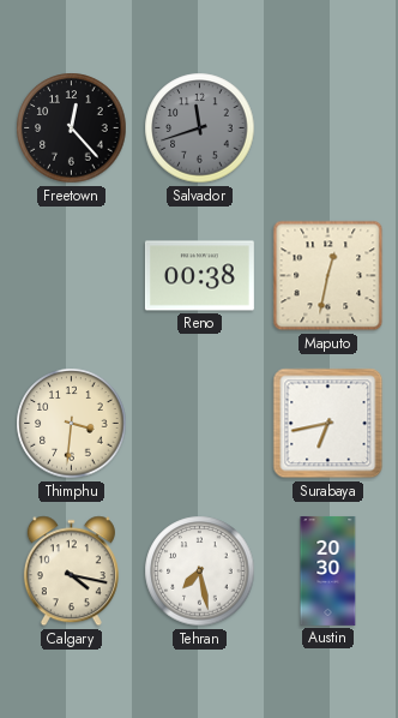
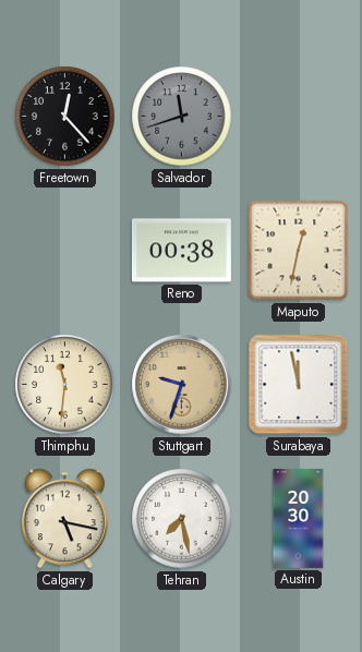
Thimphu: 3:31 -> 11:31
Stuttgart: none -> 9:33
Surabaya: 6:43 -> 11:58
Calgary: 4:17 -> 5:17
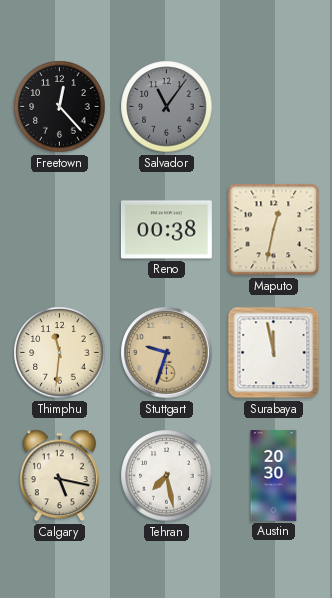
Salvador: 11:42 -> 11:06
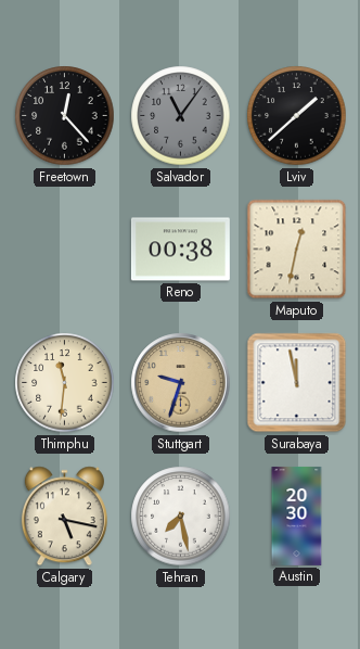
Lviv: none -> 1:38
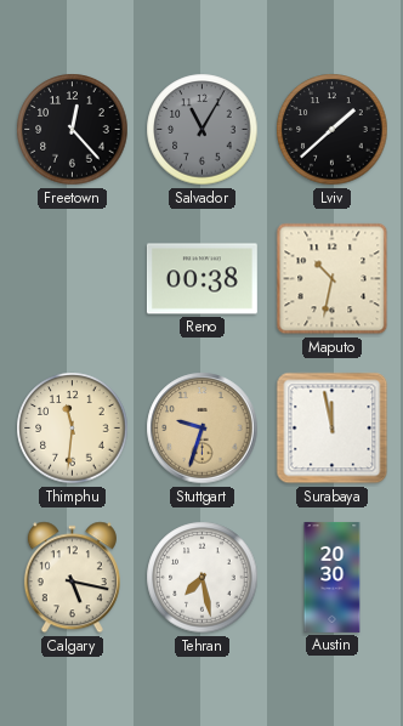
Salvador: 11:06 -> 11:05
Maputo: 12:32 -> 10:32
